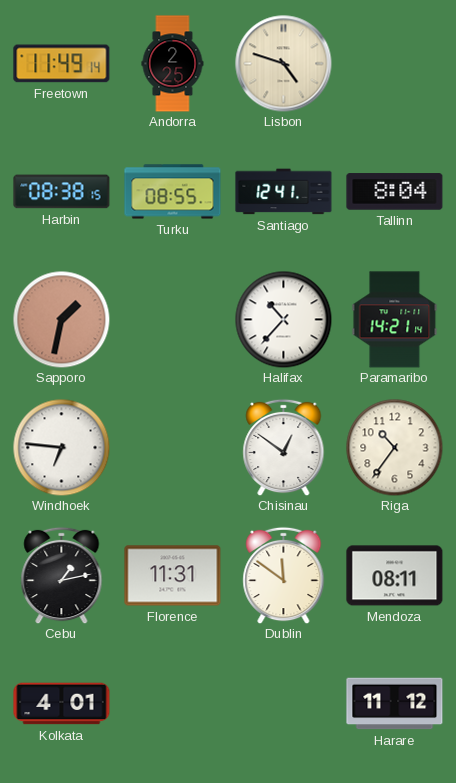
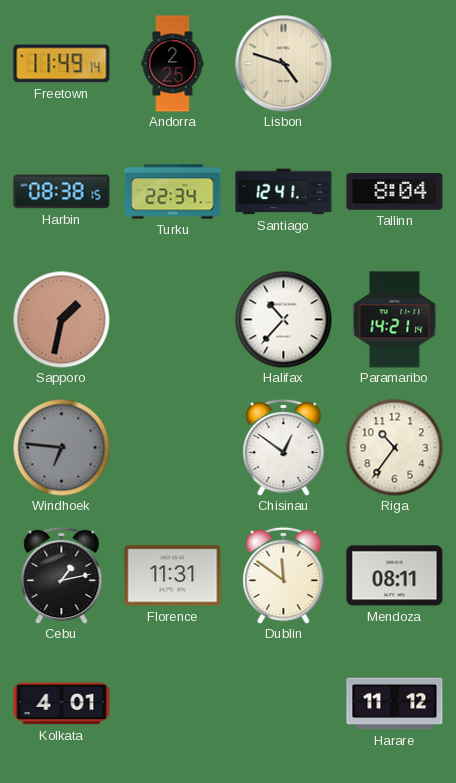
Turku: 08:55 -> 22:34
Windhoek dial: white -> grey
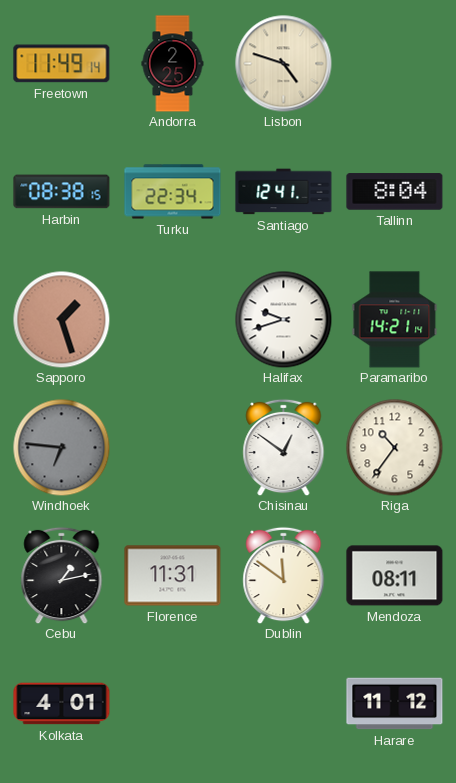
Sapporo: 1:32 -> 1:27
Halifax: 10:37 -> 9:42
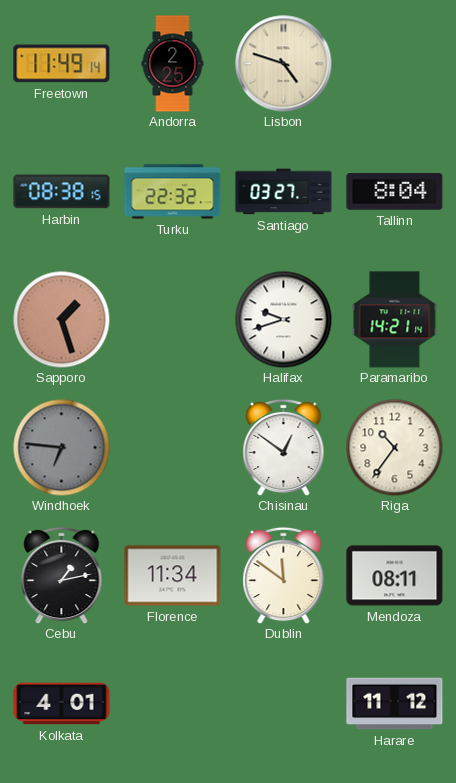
Turku: 22:34 -> 22:32
Santiago: 12:41 -> 03:27
Florence: 11:31 -> 11:34
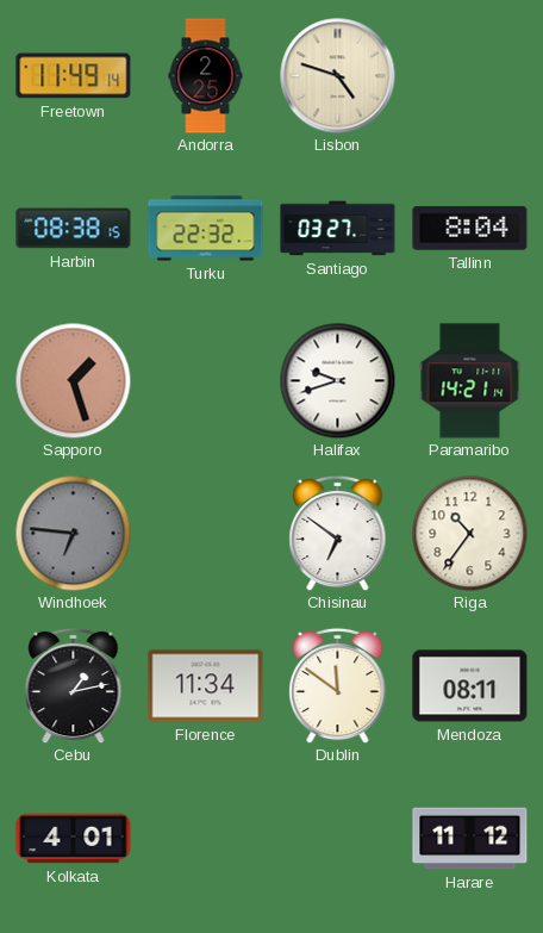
Chisinau: 12:51 -> 6:51
